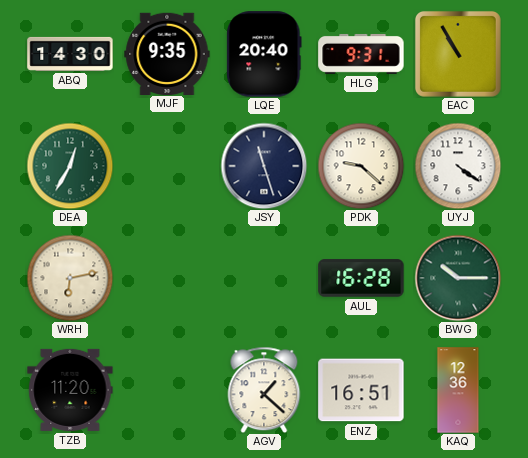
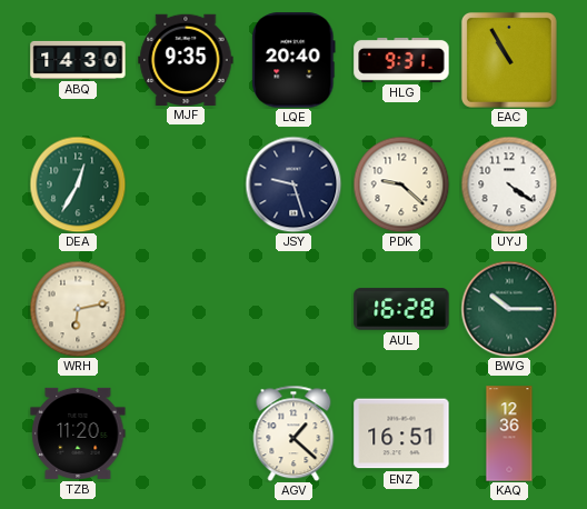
JSY: 11:27 -> 9:27
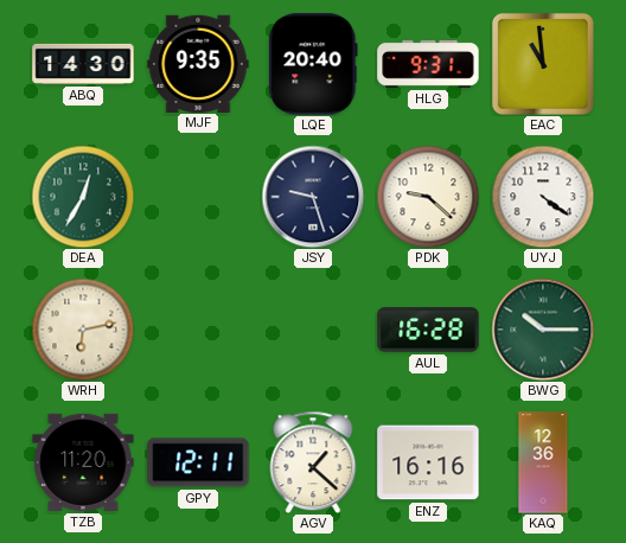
EAC: 10:55 -> 10:59
GPY: none -> 12:11
ENZ: 16:51 -> 16:16
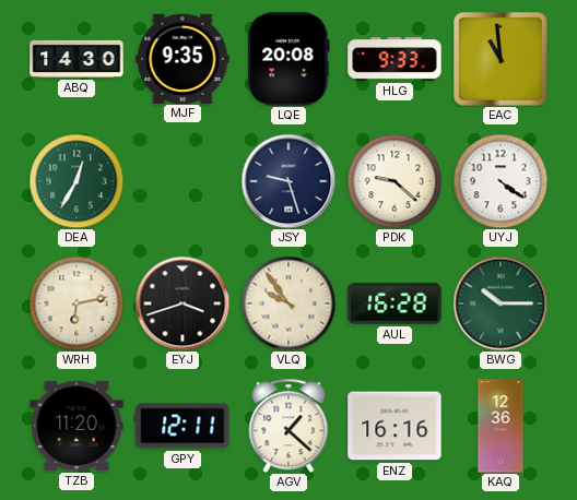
LQE: 20:40 -> 20:08
HLG: 9:31 -> 9:33
EYJ: none -> 3:42
VLQ: none -> 9:54
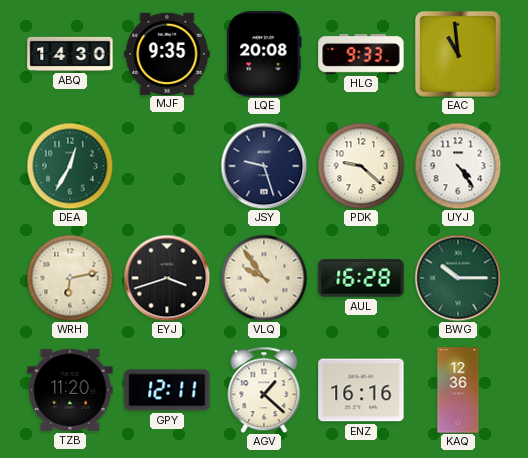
UYJ: 4:21 -> 4:24
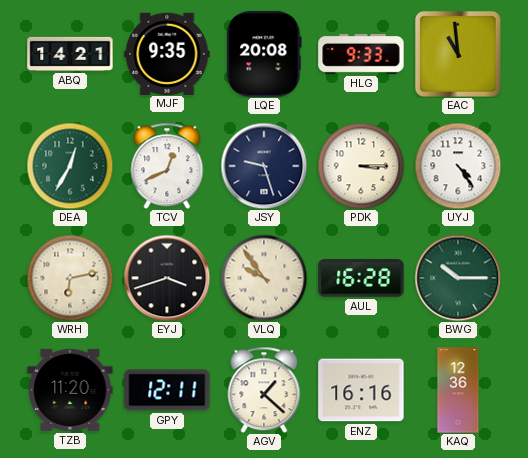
ABQ: 14:30 -> 14:21
TCV: none -> 12:41
PDK: 9:22 -> 3:15
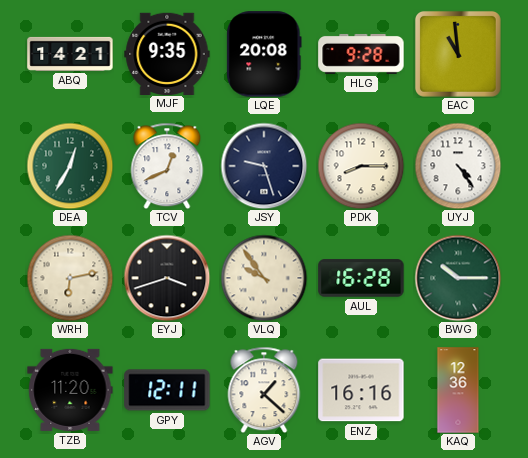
HLG: 9:33 -> 9:28
PDK: 3:15 -> 8:15
